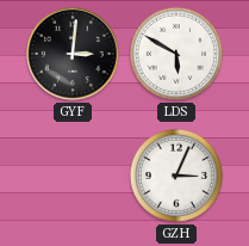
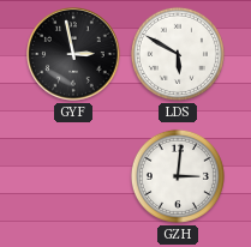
GYF: 3:01 -> 2:58
GZH: 3:04 -> 3:01
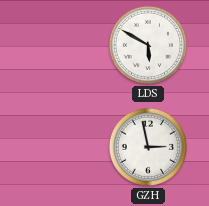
GYF: 2:58 -> none
GZH: 3:01 -> 2:58
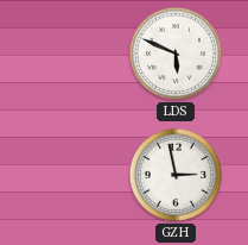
LDS: 5:50 -> 5:49
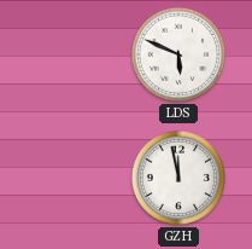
GZH: 2:58 -> 11:58
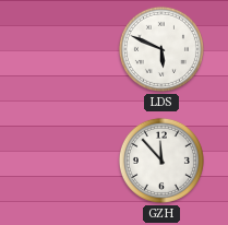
GZH: 11:58 -> 11:53
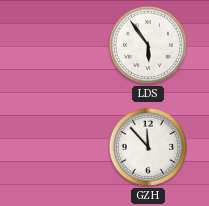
LDS: 5:49 -> 5:54
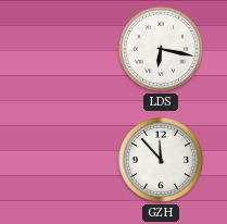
LDS: 5:54 -> 6:17
